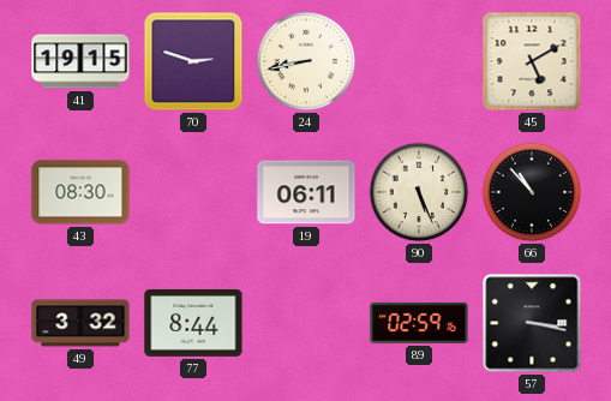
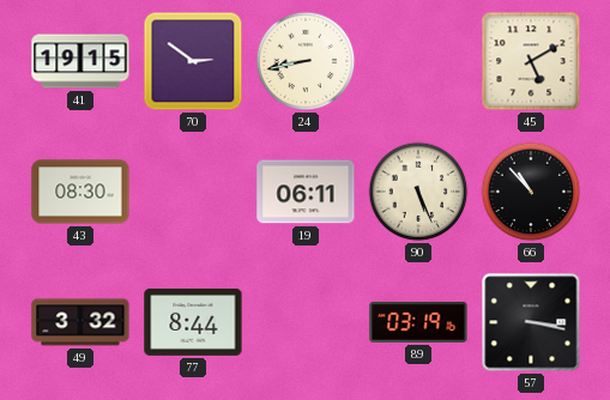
70: 2:48 -> 2:51
89: 02:59 -> 03:19
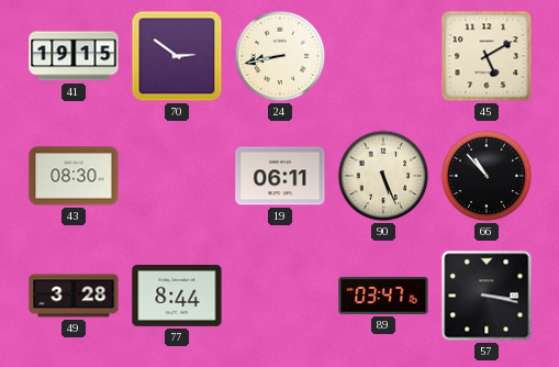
49: 3:32 -> 3:28
89: 03:19 -> 03:47
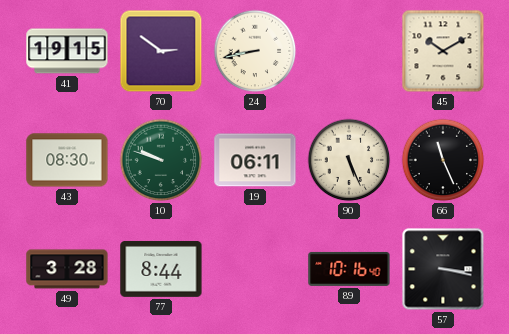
45: 5:10 -> 10:10
10: none -> 9:48
66: 10:53 -> 11:26
89: 03:47 -> 10:16
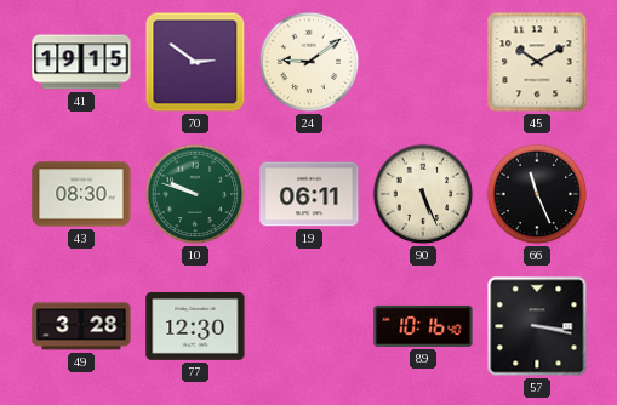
24: 8:43 -> 9:09
77: 8:44 -> 12:30
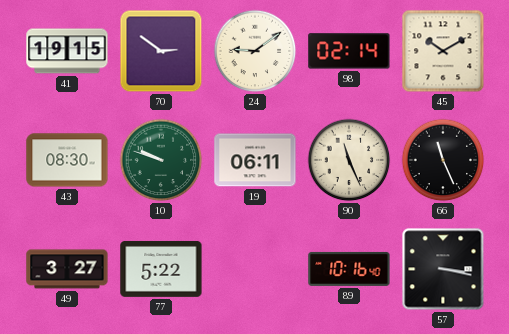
98: none -> 02:14
90: 5:26 -> 11:26
49: 3:28 -> 3:27
77: 12:30 -> 5:22
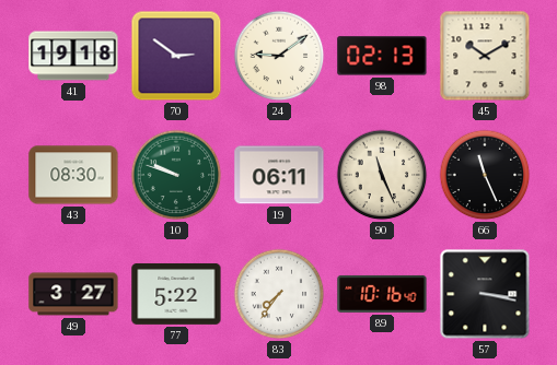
41: 19:15 -> 19:18
98: 02:14 -> 02:13
83: none -> 7:36
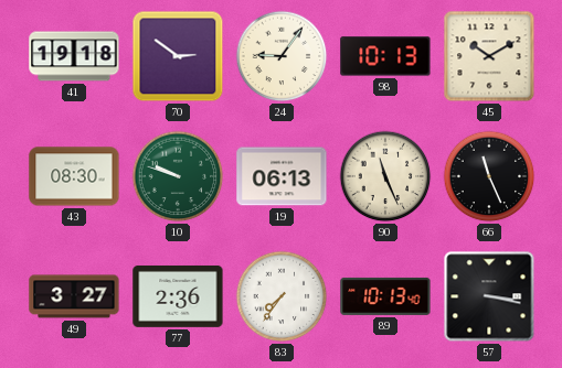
24: 9:09 -> 9:06
98: 02:13 -> 10:13
19: 06:11 -> 06:13
77: 5:22 -> 2:36
89: 10:16 -> 10:13
